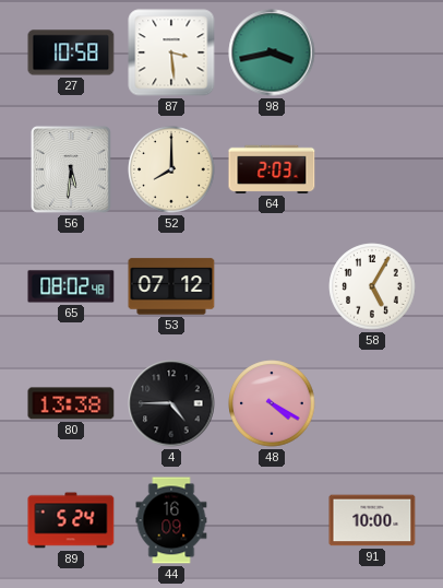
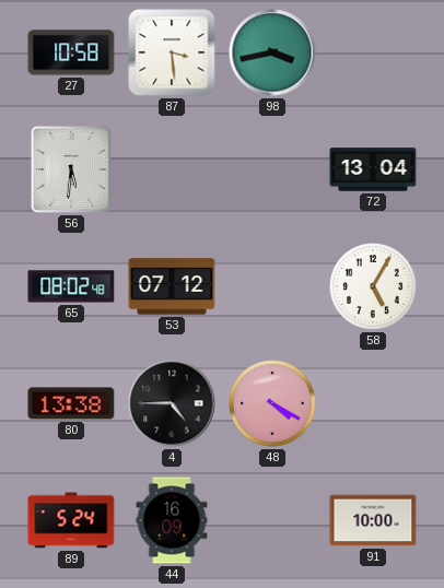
52: 8:00 -> none
64: 2:03 -> none
72: none -> 13:04
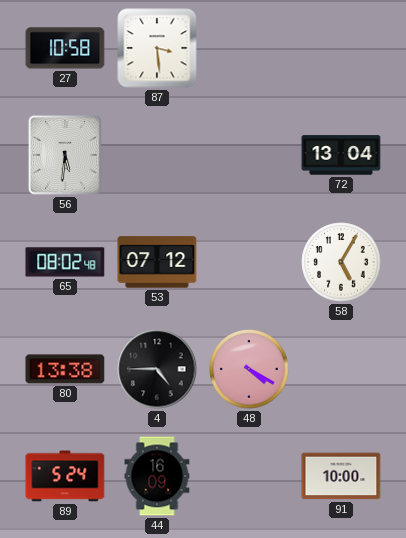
98: 3:43 -> none
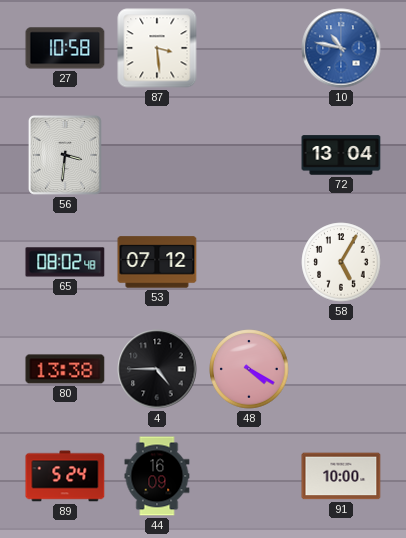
10: none -> 10:47
56: 5:31 -> 3:31
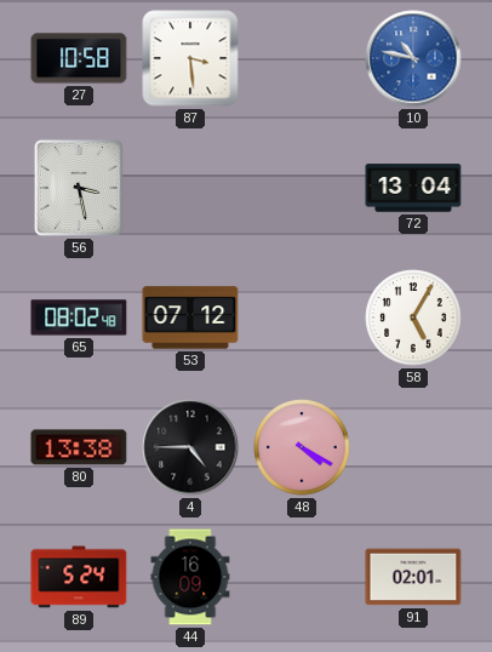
56: 3:31 -> 3:28
91: 10:00 -> 02:01
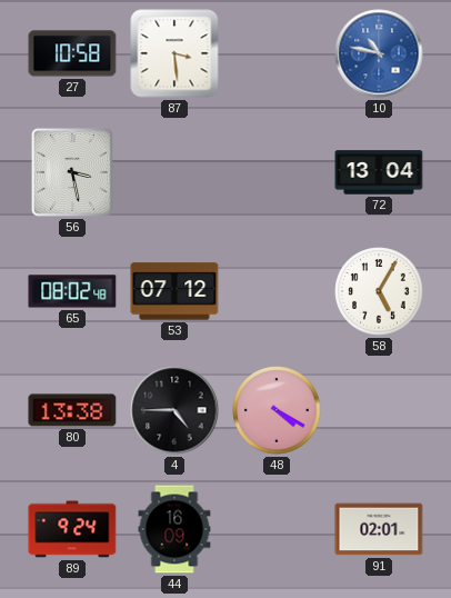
89: 5:24 -> 9:24
